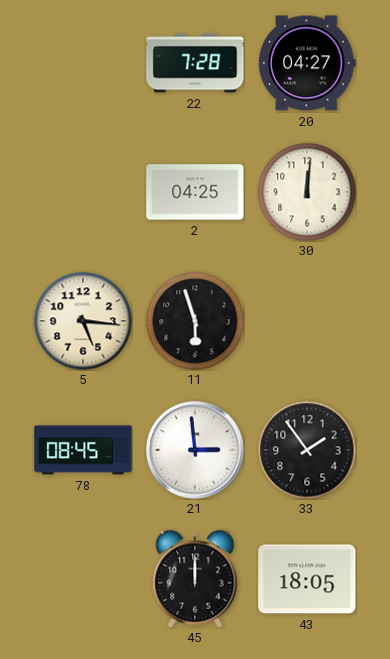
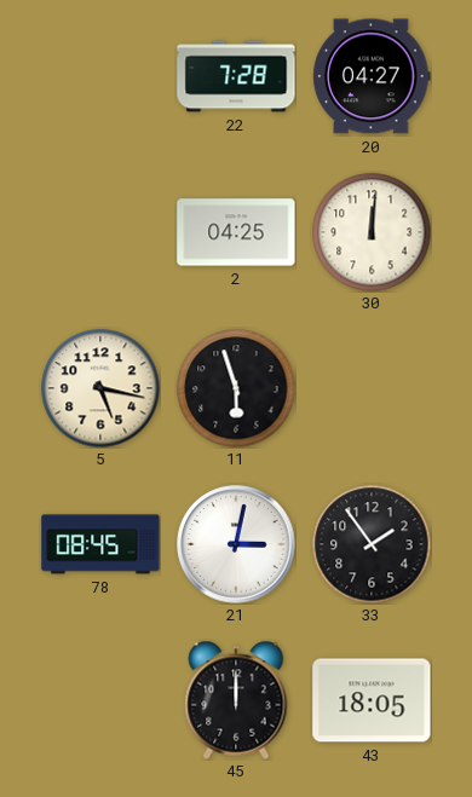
5: 5:16 -> 5:17
21: 2:59 -> 3:02
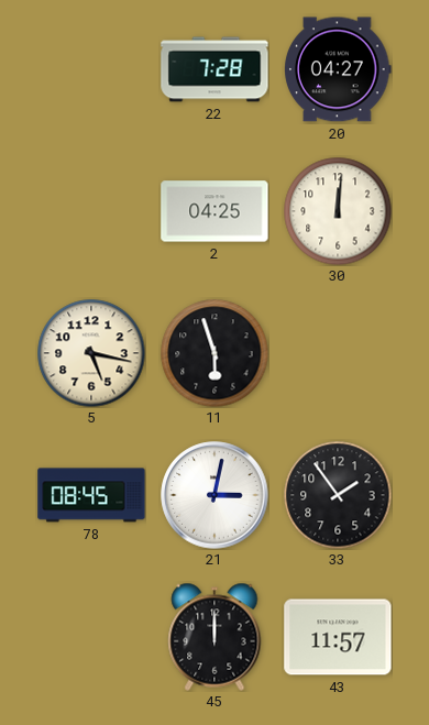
43: 18:05 -> 11:57
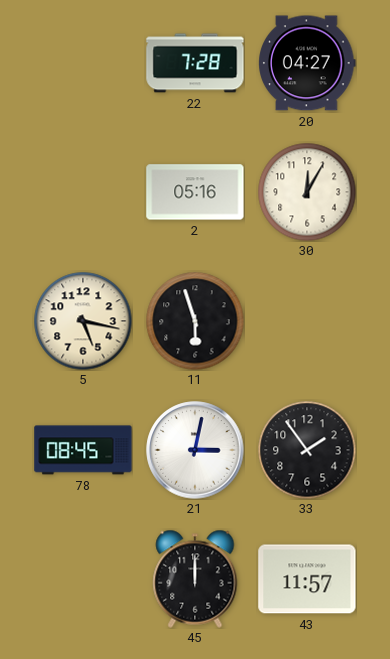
2: 04:25 -> 05:16
30: 12:01 -> 12:05
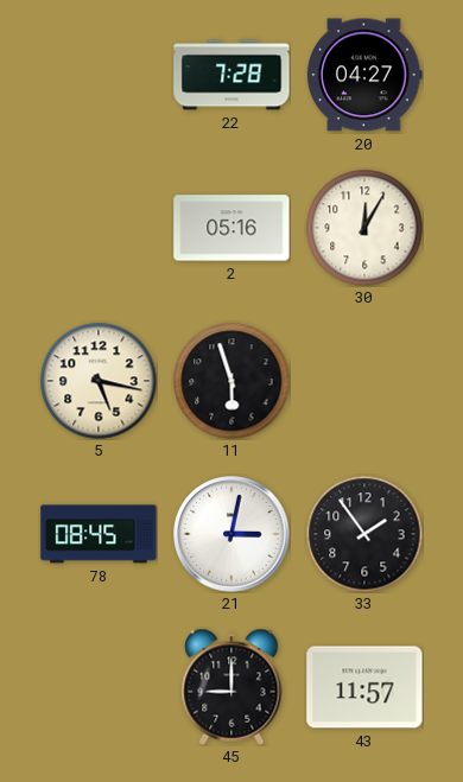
45: 12:00 -> 9:00
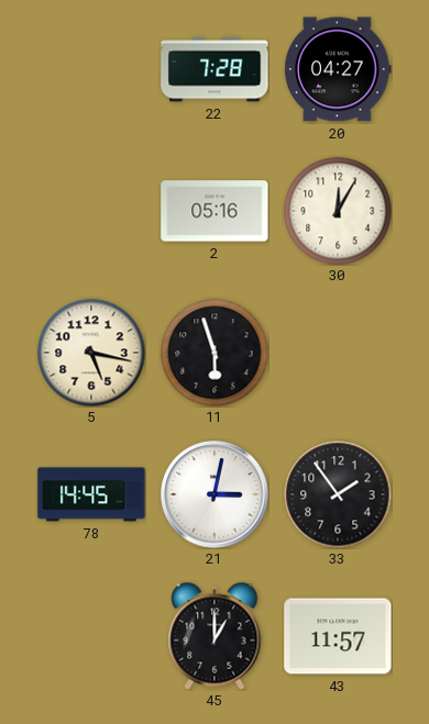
78: 08:45 -> 14:45
45: 9:00 -> 1:00
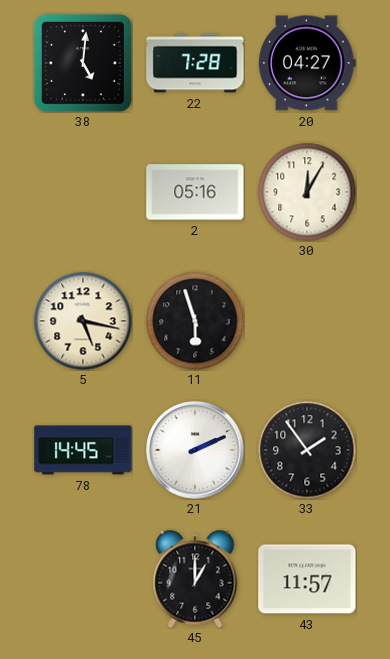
38: none -> 5:01
21: 3:02 -> 2:11
